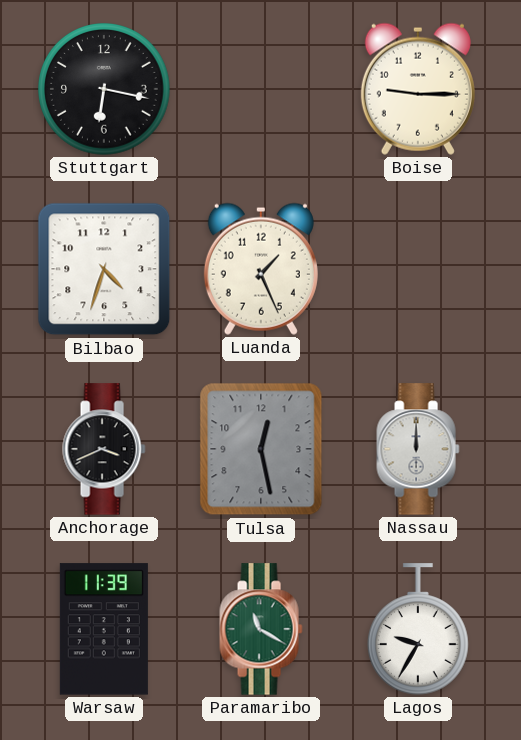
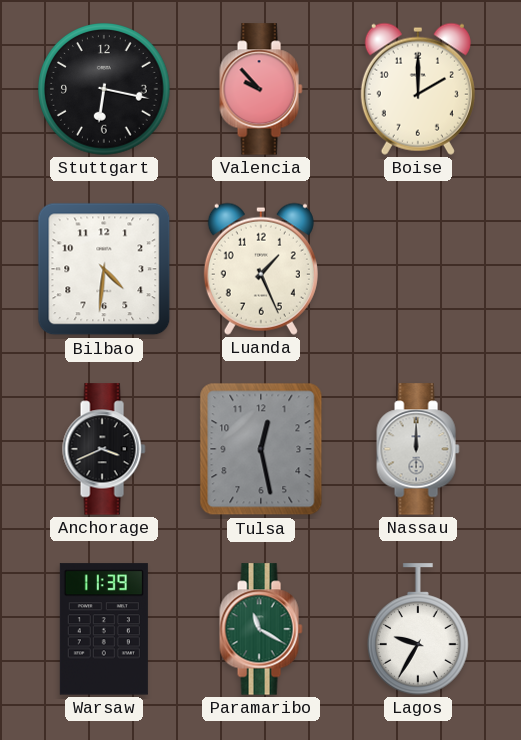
Valencia: none -> 9:53
Boise: 9:15 -> 2:00
Bilbao: 4:33 -> 4:31
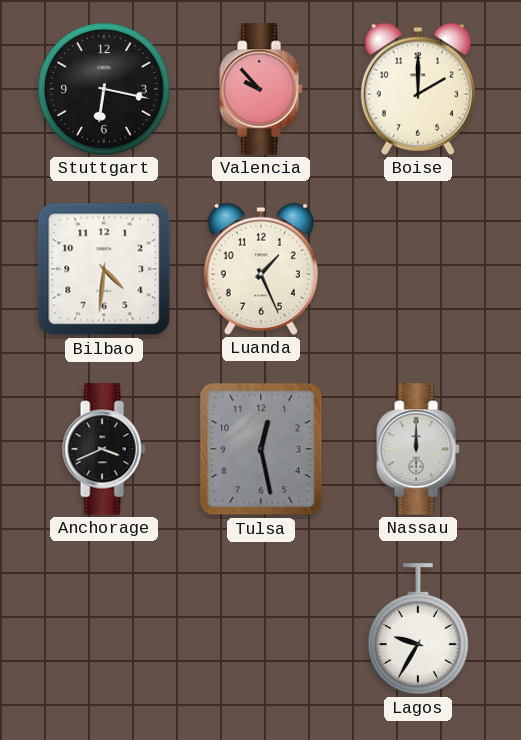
Warsaw: 11:39 -> none
Paramaribo: 11:20 -> none
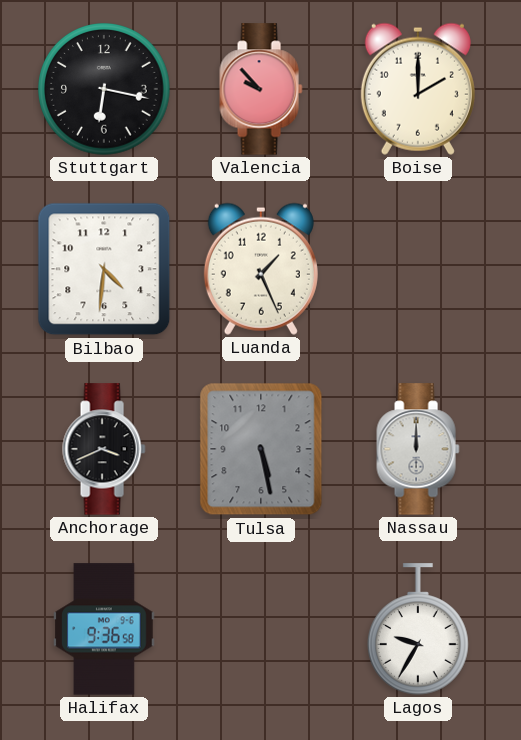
Tulsa: 12:28 -> 5:28
Halifax: none -> 9:36
